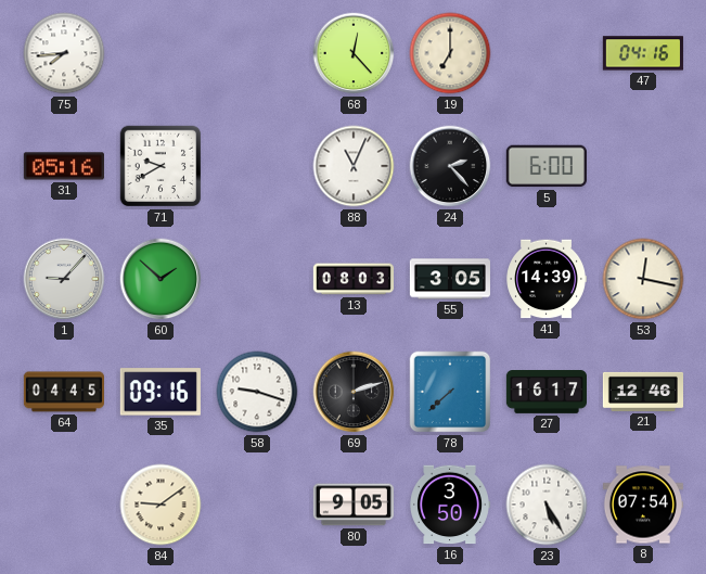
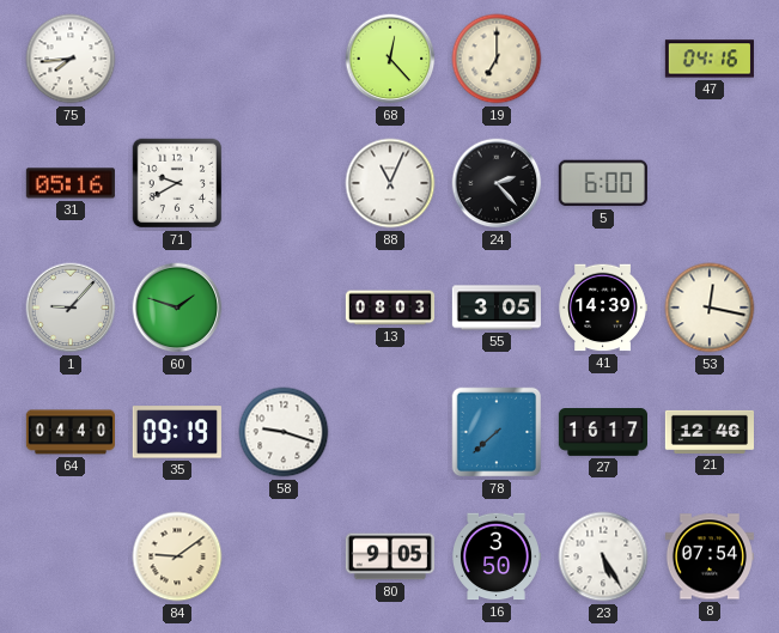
60: 1:52 -> 1:48
64: 04:45 -> 04:40
35: 09:16 -> 09:19
69: 2:12 -> none
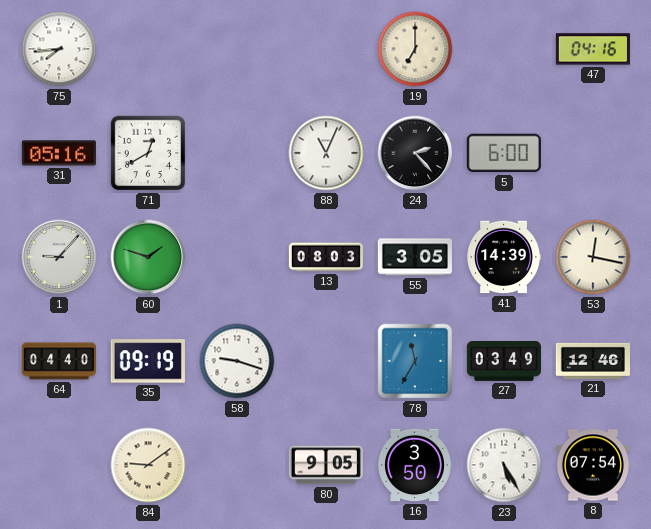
68: 12:23 -> none
71: 9:40 -> 12:40
78: 7:38 -> 11:35
27: 16:17 -> 03:49
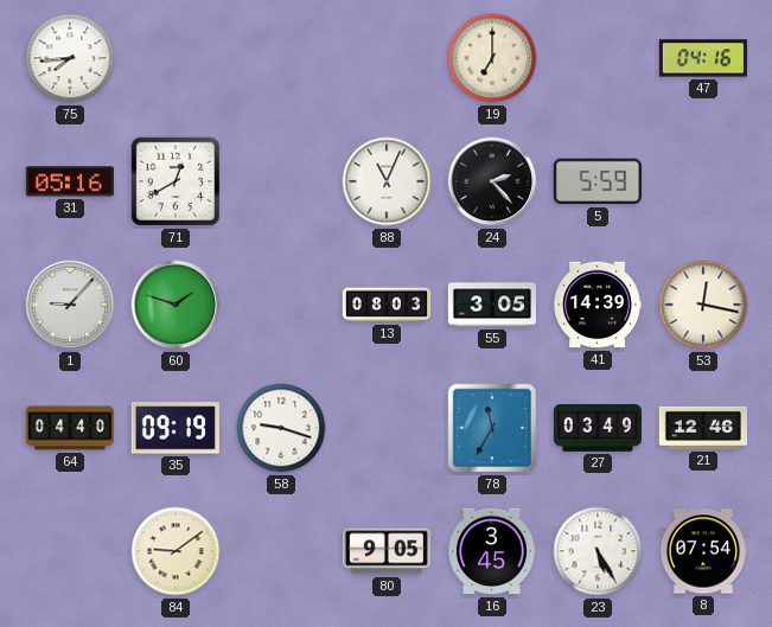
5: 6:00 -> 5:59
16: 3:50 -> 3:45
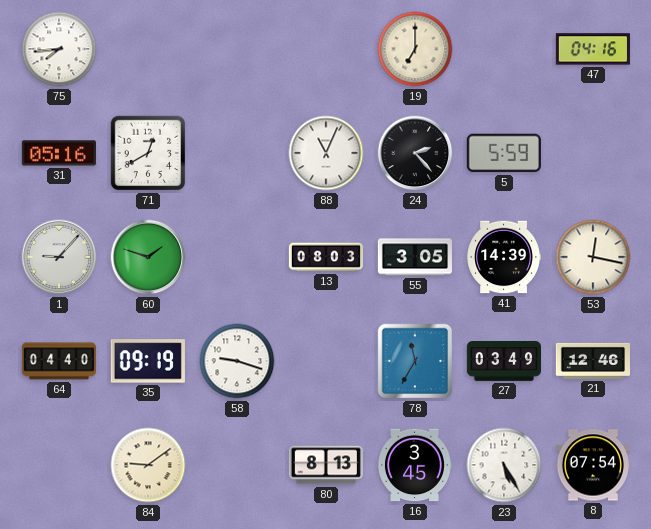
80: 9:05 -> 8:13
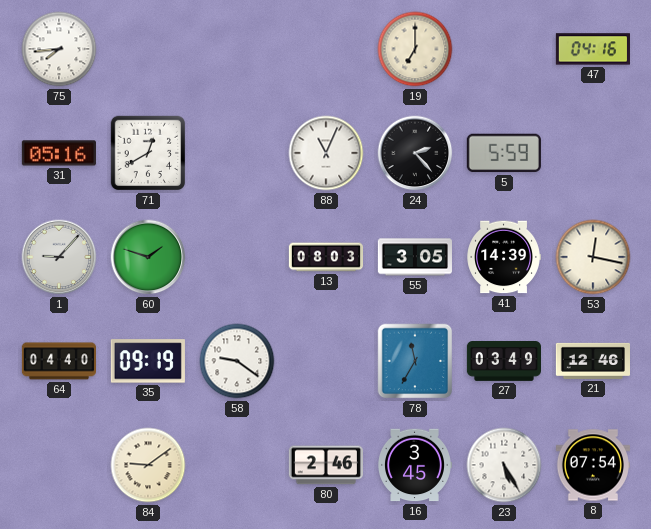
58: 9:18 -> 9:21
80: 8:13 -> 2:46
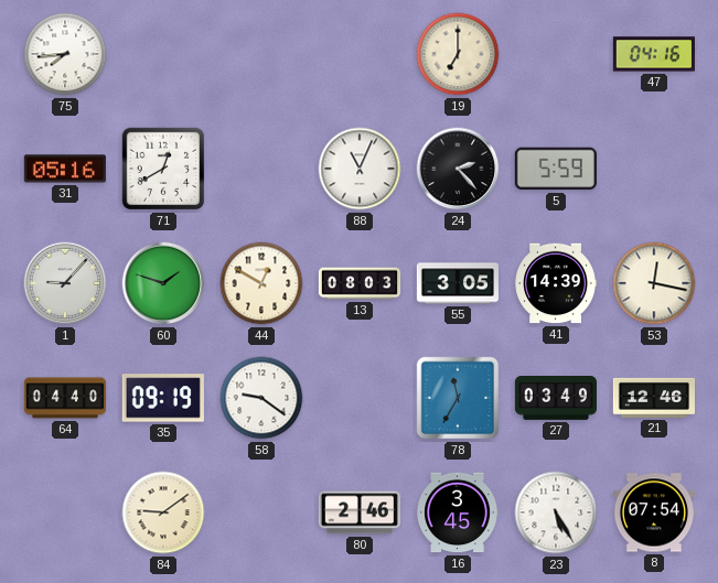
44: none -> 12:50
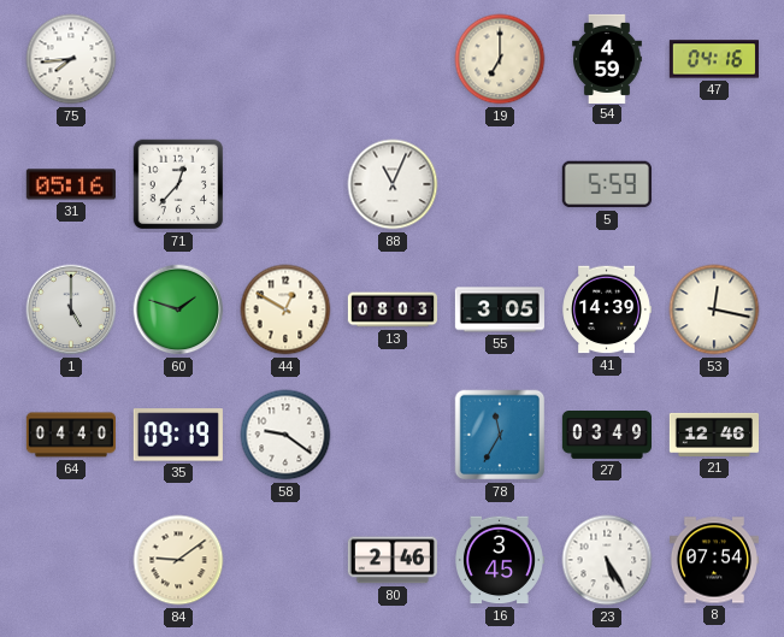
54: none -> 4:59
71: 12:40 -> 12:37
24: 2:23 -> none
1: 9:07 -> 5:00
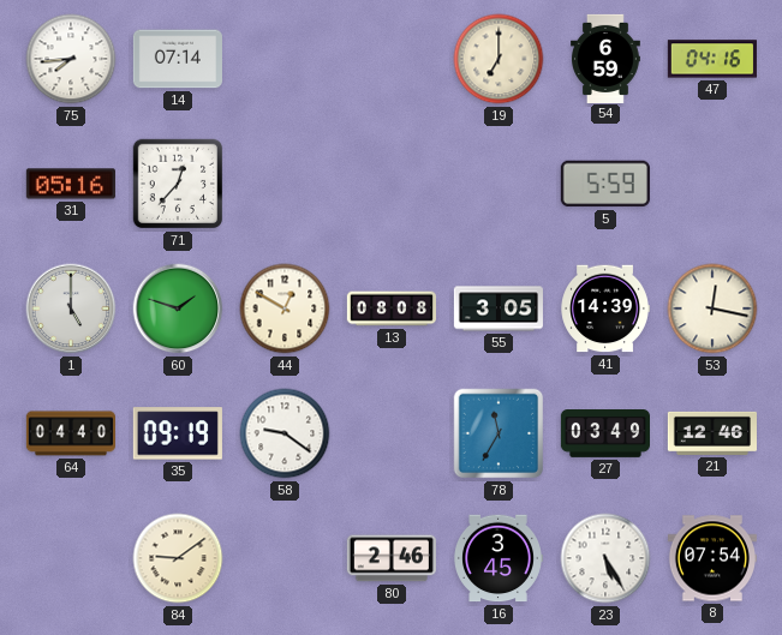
14: none -> 07:14
54: 4:59 -> 6:59
88: 11:04 -> none
13: 08:03 -> 08:08
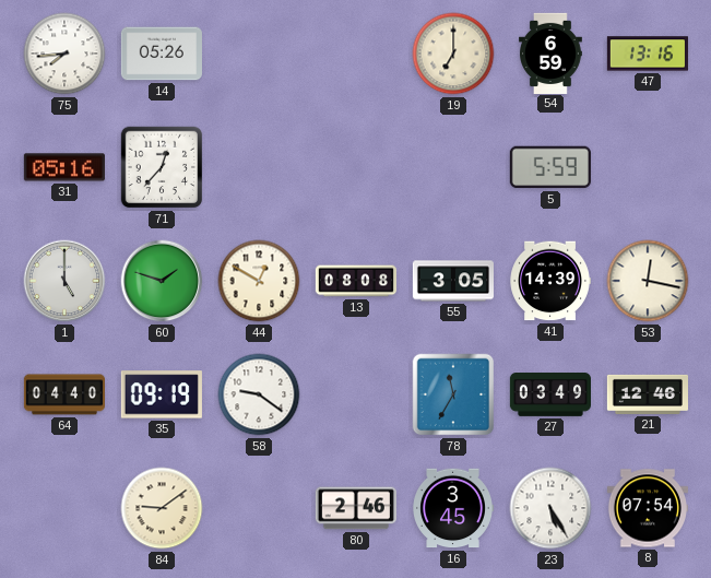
14: 07:14 -> 05:26
47: 04:16 -> 13:16
